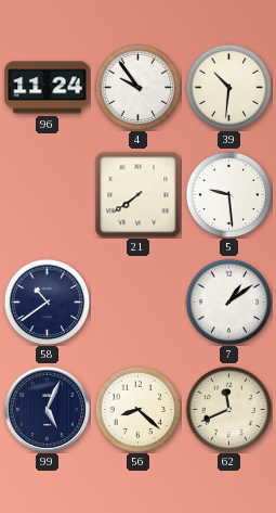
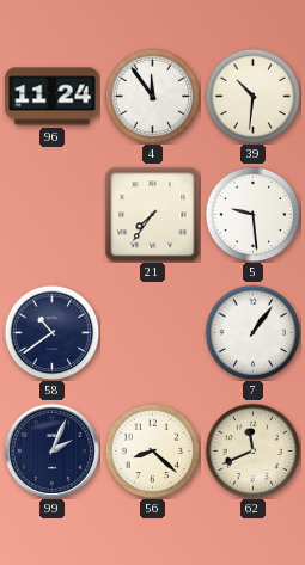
4: 9:54 -> 11:54
21: 7:39 -> 7:36
7: 1:09 -> 1:06
99: 5:04 -> 2:04
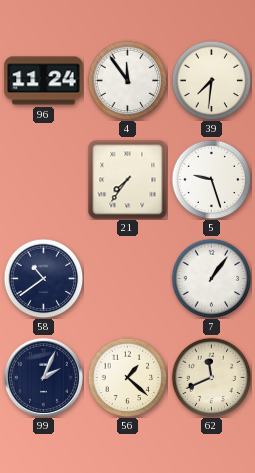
39: 10:31 -> 7:31
5: 9:29 -> 9:27
56: 8:22 -> 1:22
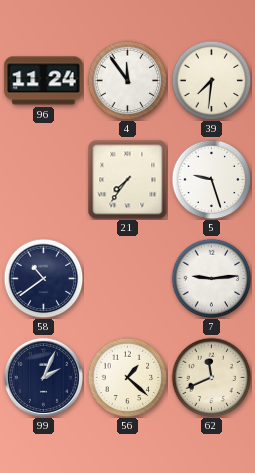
7: 1:06 -> 9:14
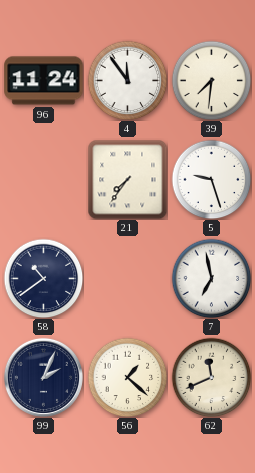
7: 9:14 -> 6:58
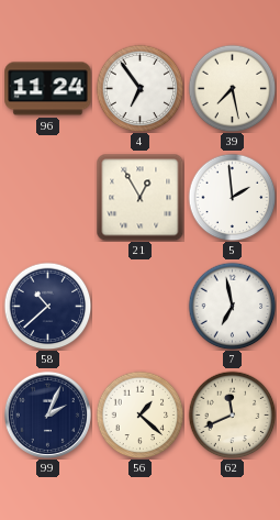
4: 11:54 -> 6:54
39: 7:31 -> 7:28
21: 7:36 -> 12:55
5: 9:27 -> 1:59
58: 10:39 -> 10:38
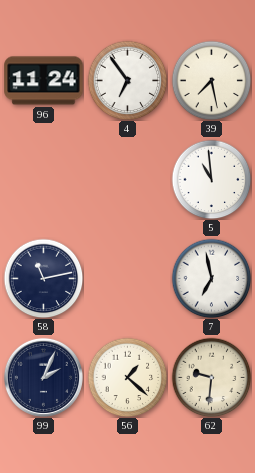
21: 12:55 -> none
5: 1:59 -> 10:59
58: 10:38 -> 11:13
62: 11:41 -> 9:31
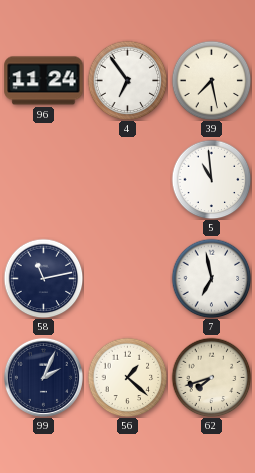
62: 9:31 -> 7:42
